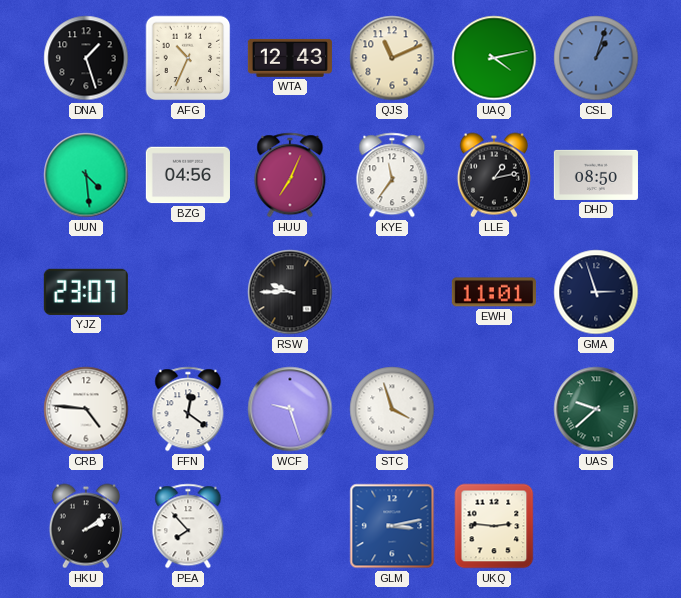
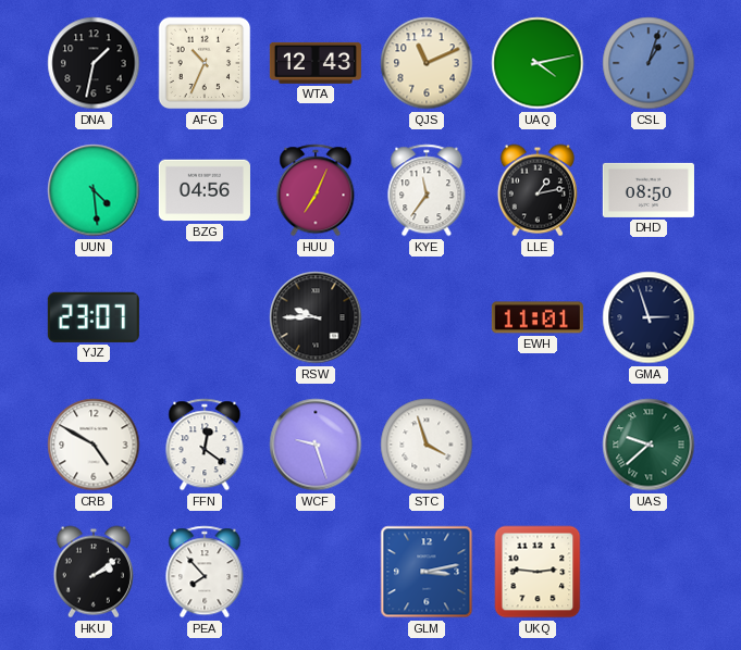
DNA: 1:27 -> 1:32
CRB: 4:46 -> 4:50
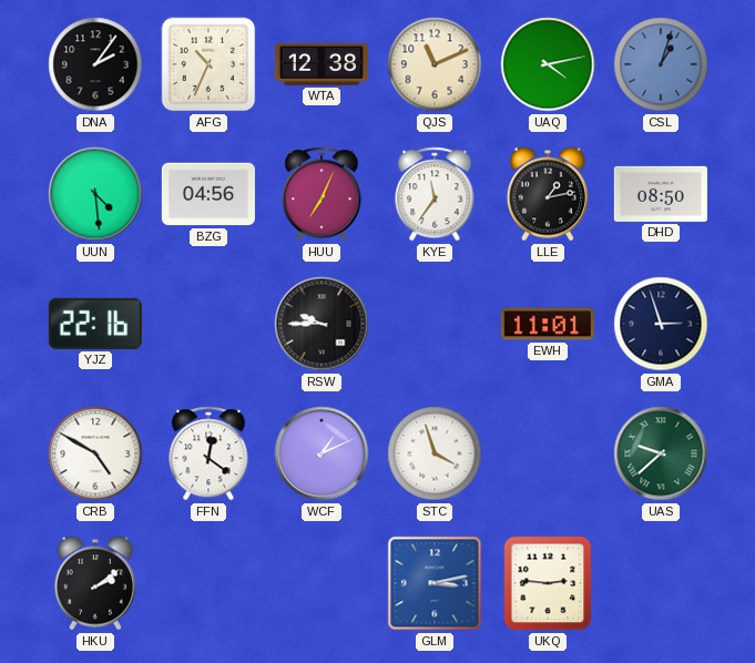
DNA: 1:32 -> 2:06
WTA: 12:43 -> 12:38
YJZ: 23:07 -> 22:16
WCF: 9:27 -> 1:11
PEA: 7:53 -> none
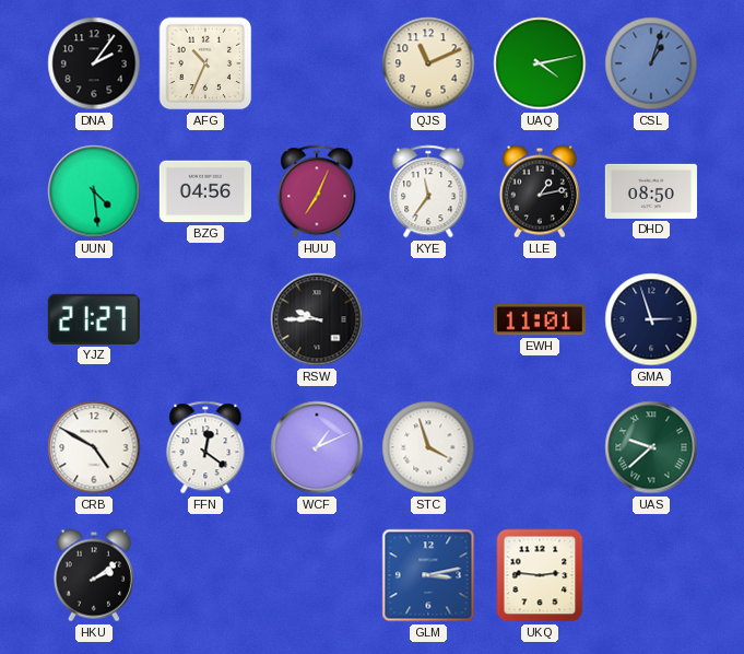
WTA: 12:38 -> none
YJZ: 22:16 -> 21:27
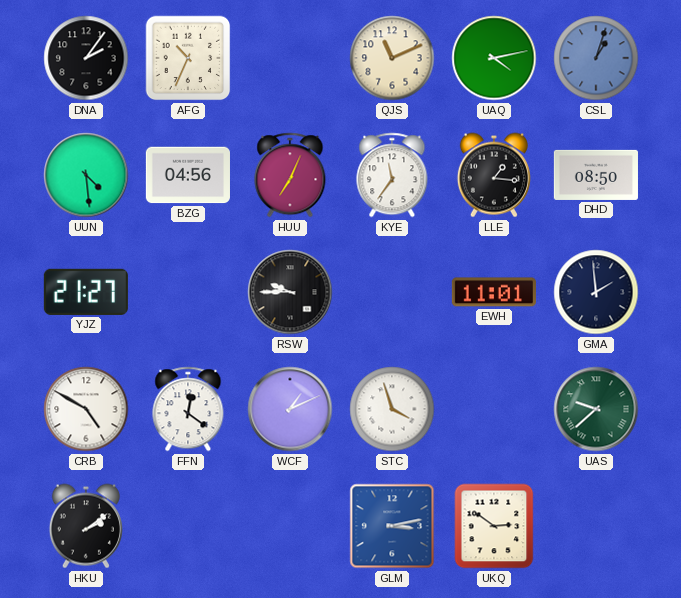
LLE: 1:13 -> 1:16
GMA: 2:57 -> 1:59
UKQ: 2:46 -> 2:51
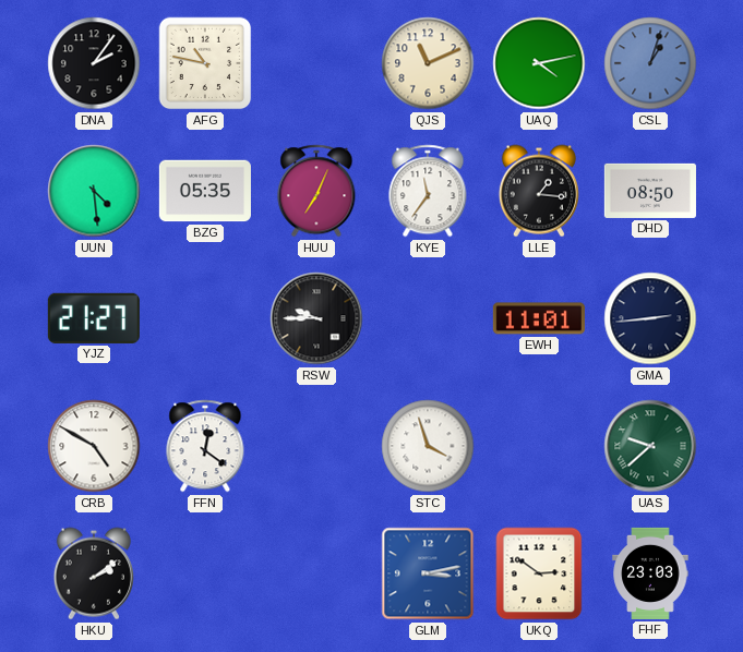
AFG: 10:34 -> 10:47
BZG: 04:56 -> 05:35
GMA: 1:59 -> 2:44
WCF: 1:11 -> none
FHF: none -> 23:03
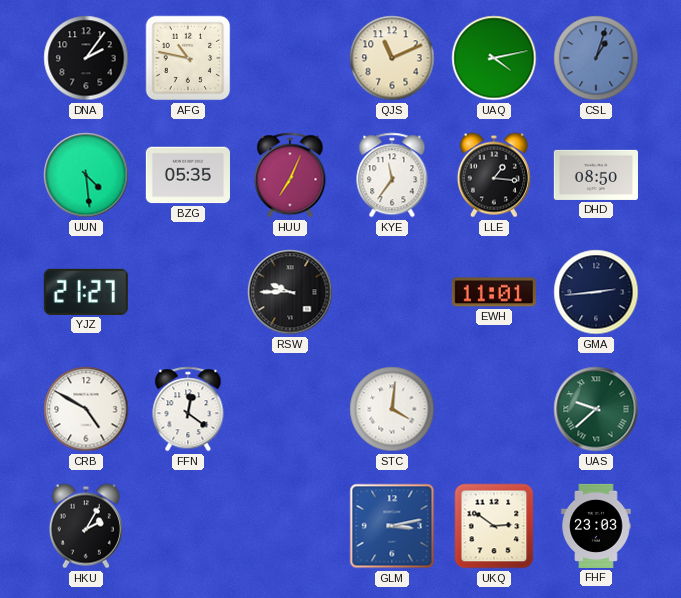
STC: 3:57 -> 4:01
HKU: 2:09 -> 2:05
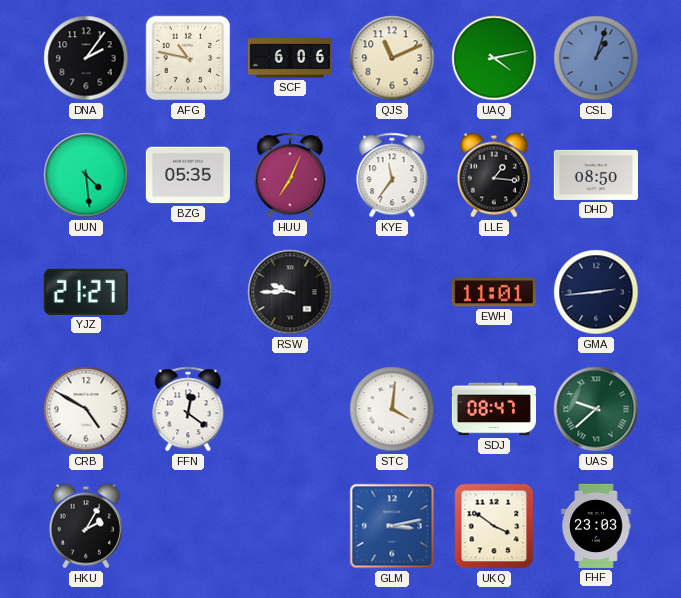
SCF: none -> 6:06
SDJ: none -> 08:47
UKQ: 2:51 -> 3:51
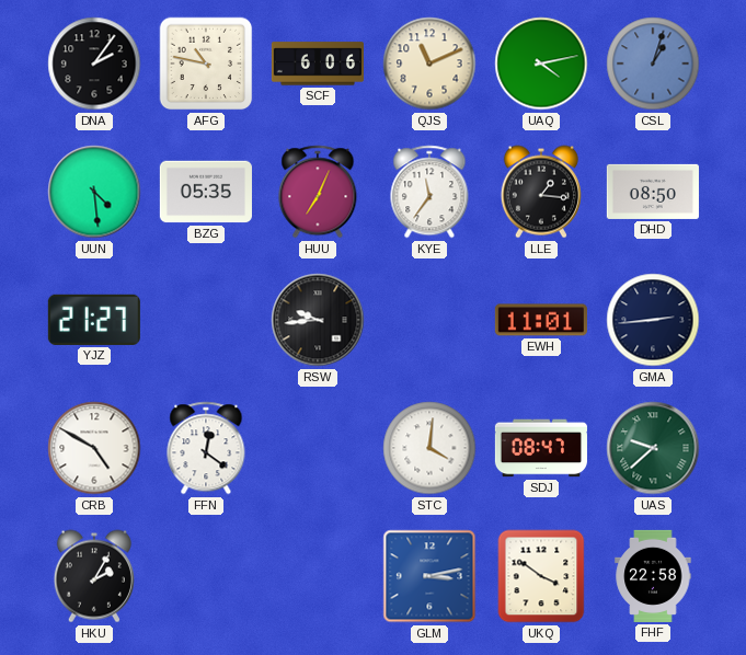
RSW: 9:45 -> 9:44
FHF: 23:03 -> 22:58
